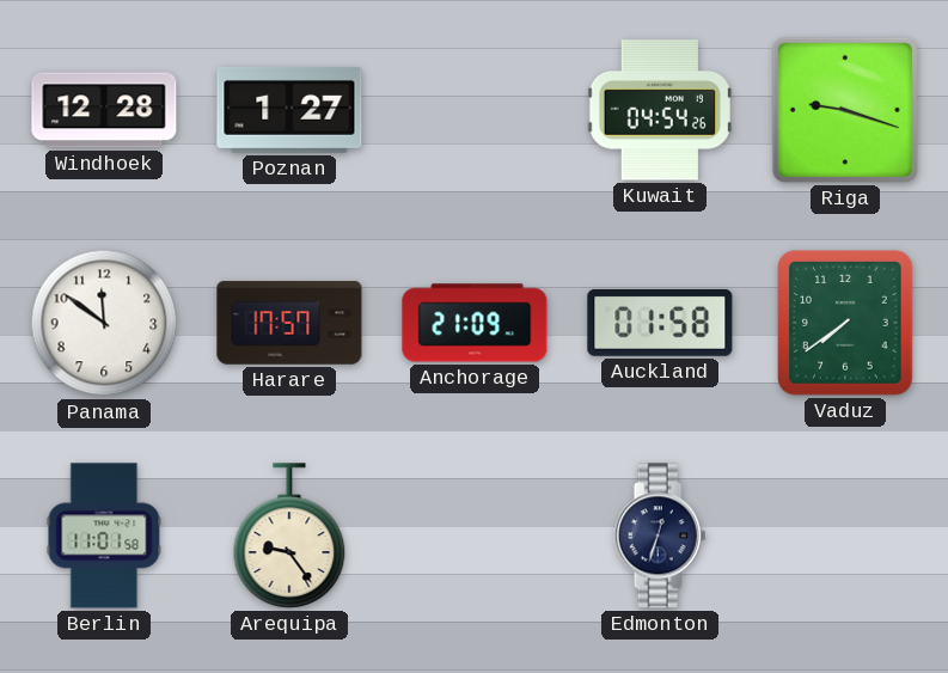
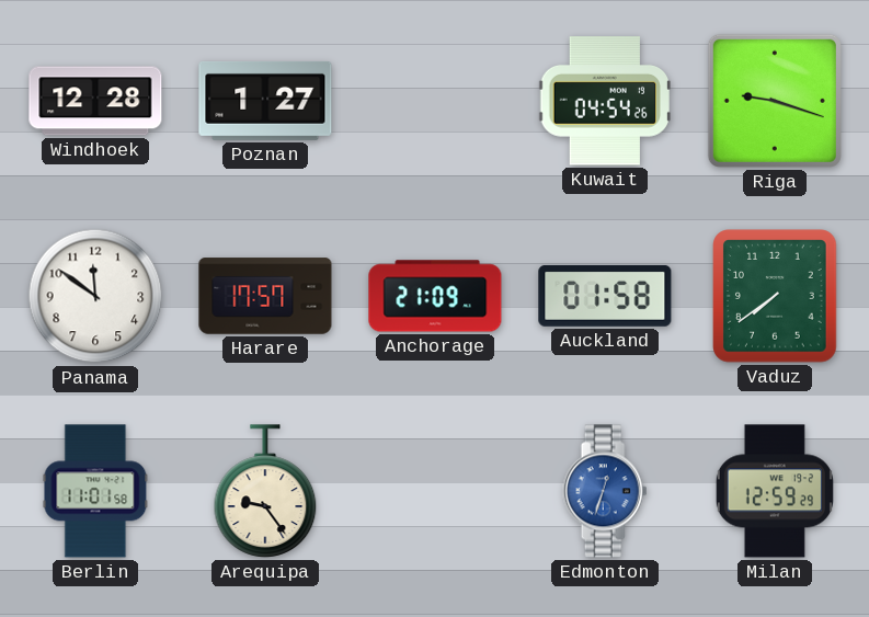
Edmonton dial: navy -> blue
Milan: none -> 12:59
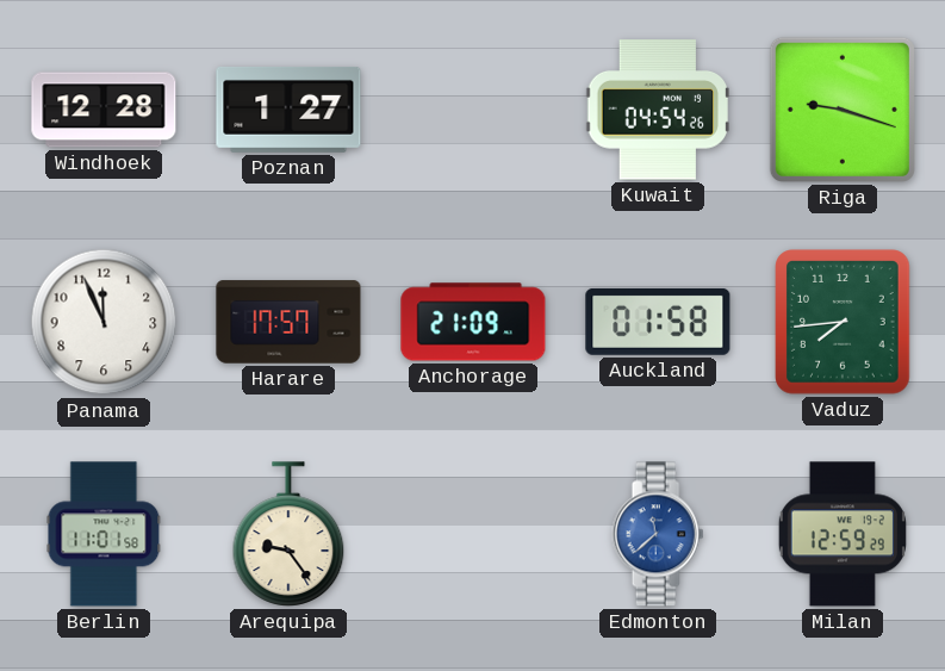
Panama: 11:51 -> 11:56
Vaduz: 7:39 -> 7:44
Edmonton: 12:33 -> 11:38
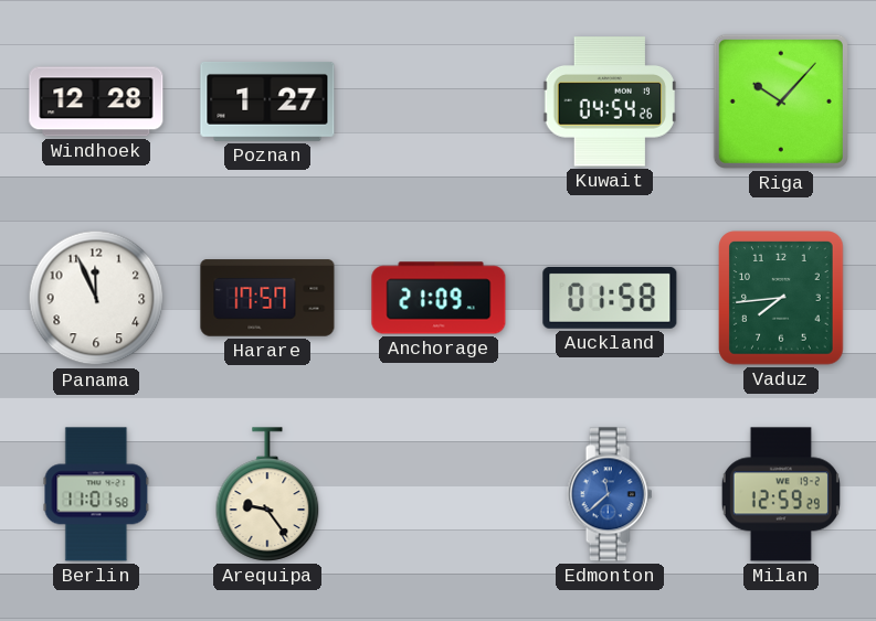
Riga: 9:18 -> 10:07
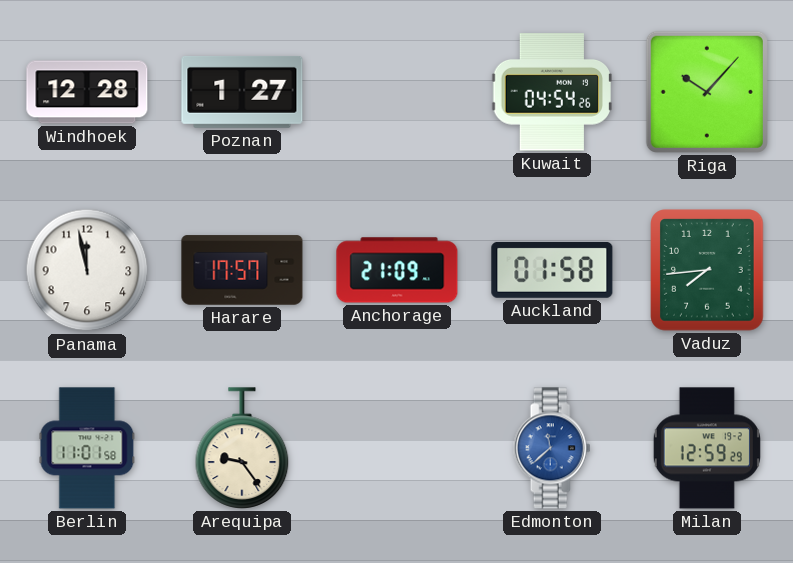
Panama: 11:56 -> 11:58
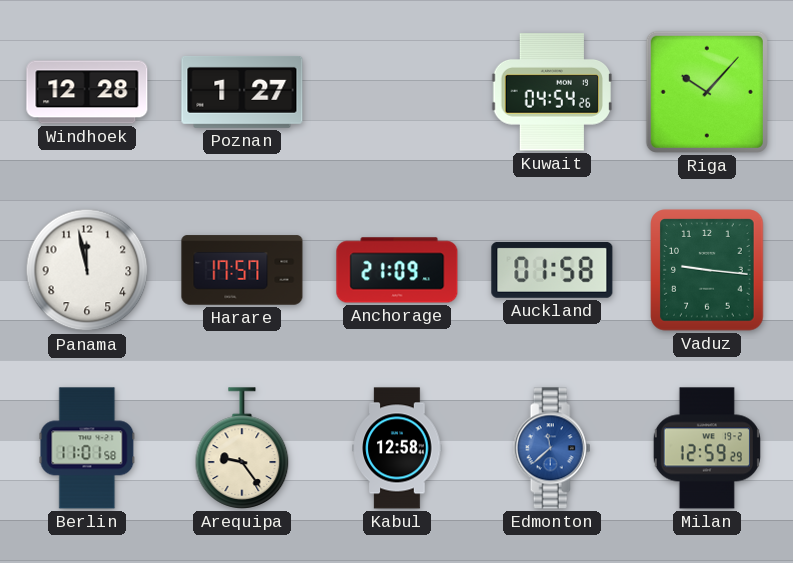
Vaduz: 7:44 -> 9:16
Kabul: none -> 12:58
